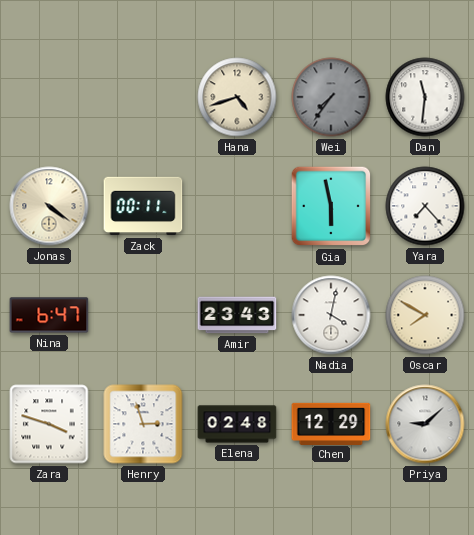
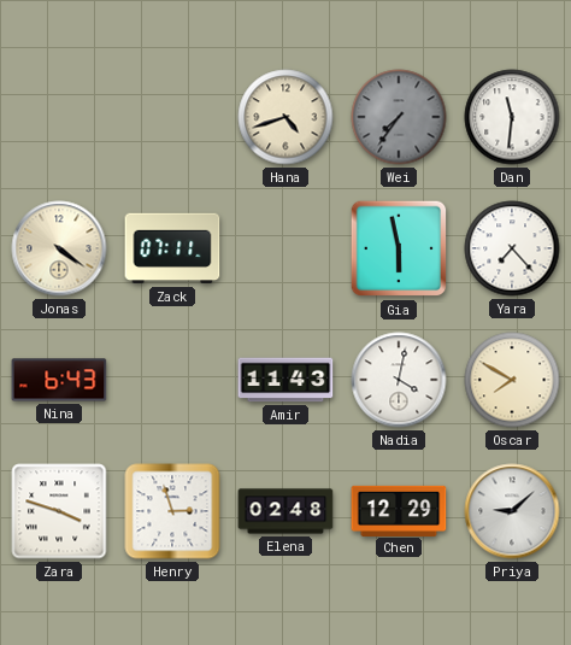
Zack: 00:11 -> 07:11
Nina: 6:47 -> 6:43
Amir: 23:43 -> 11:43
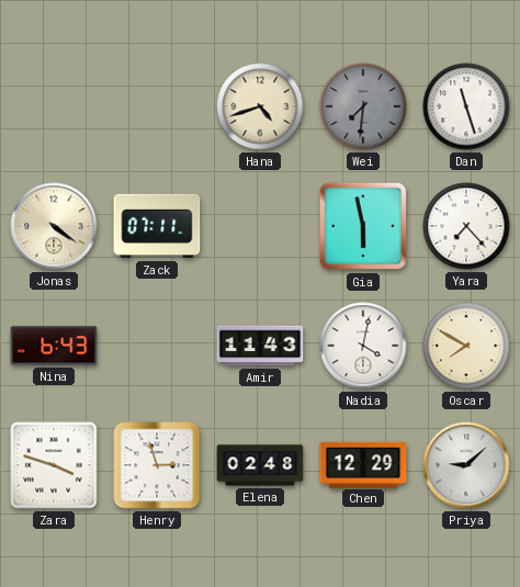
Wei: 7:36 -> 7:31
Dan: 11:31 -> 11:27
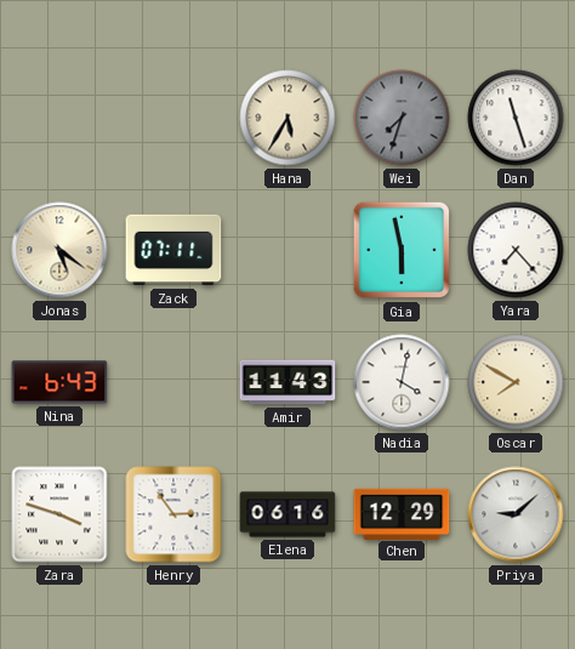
Hana: 4:42 -> 5:35
Wei: 7:31 -> 7:33
Jonas: 4:21 -> 5:21
Henry: 2:57 -> 2:54
Elena: 02:48 -> 06:16
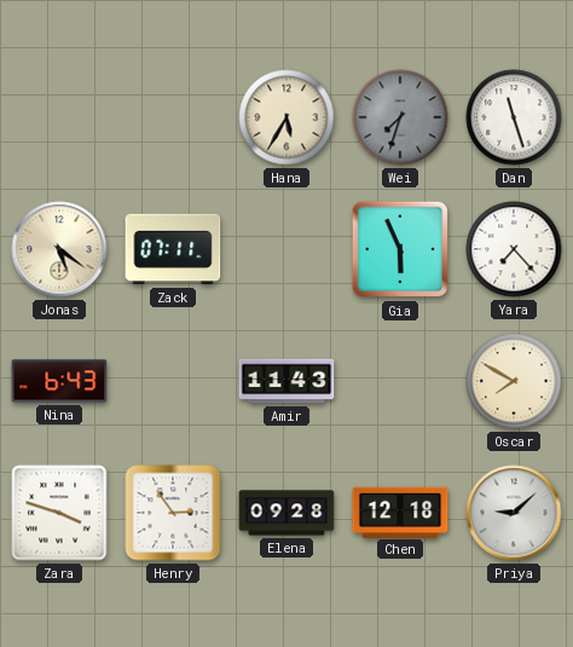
Gia: 5:58 -> 5:56
Nadia: 4:02 -> none
Elena: 06:16 -> 09:28
Chen: 12:29 -> 12:18
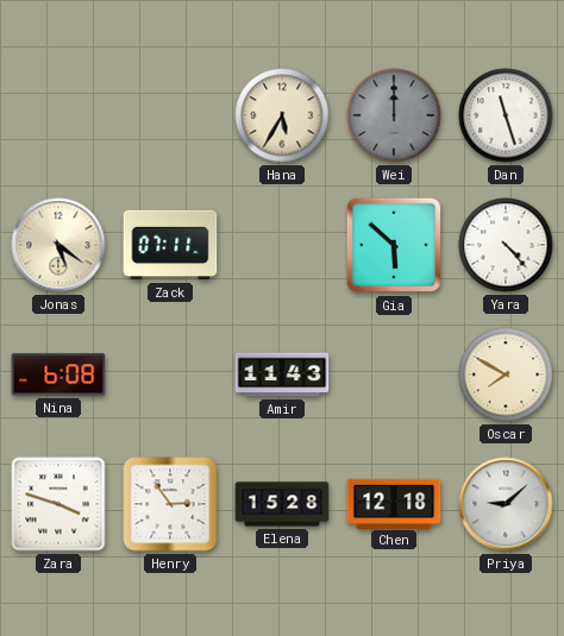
Wei: 7:33 -> 12:00
Gia: 5:56 -> 5:52
Yara: 7:23 -> 4:23
Nina: 6:43 -> 6:08
Elena: 09:28 -> 15:28
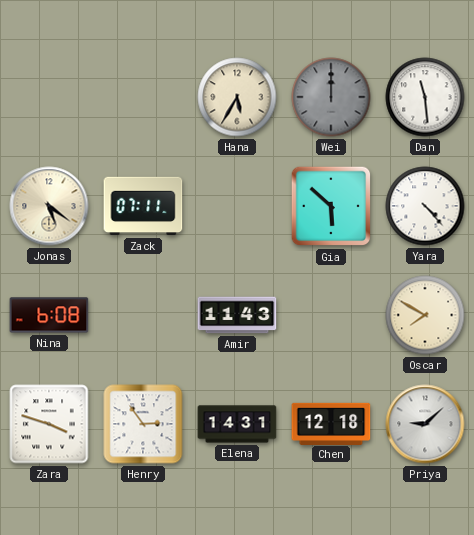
Dan: 11:27 -> 11:29
Elena: 15:28 -> 14:31
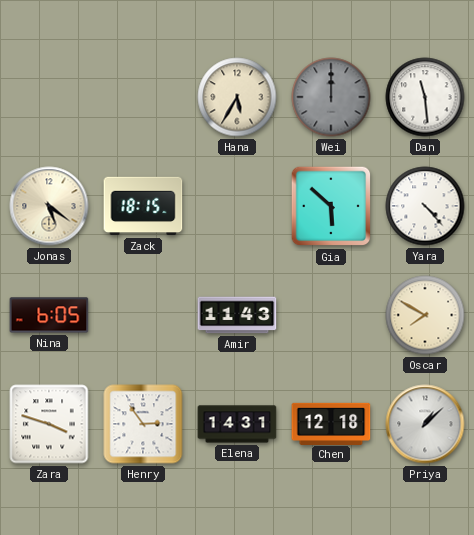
Zack: 07:11 -> 18:15
Nina: 6:08 -> 6:05
Priya: 9:08 -> 1:08
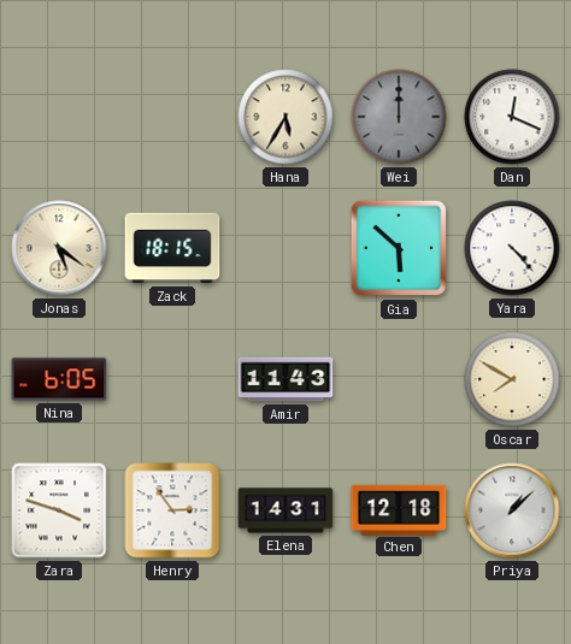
Dan: 11:29 -> 12:19
